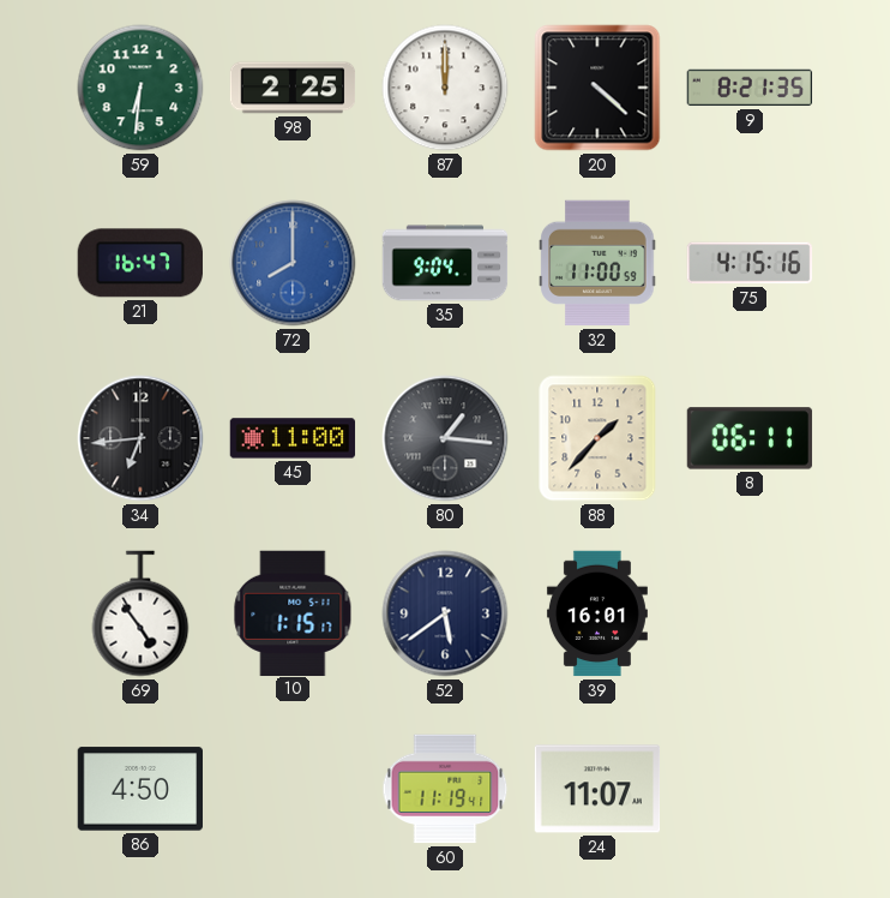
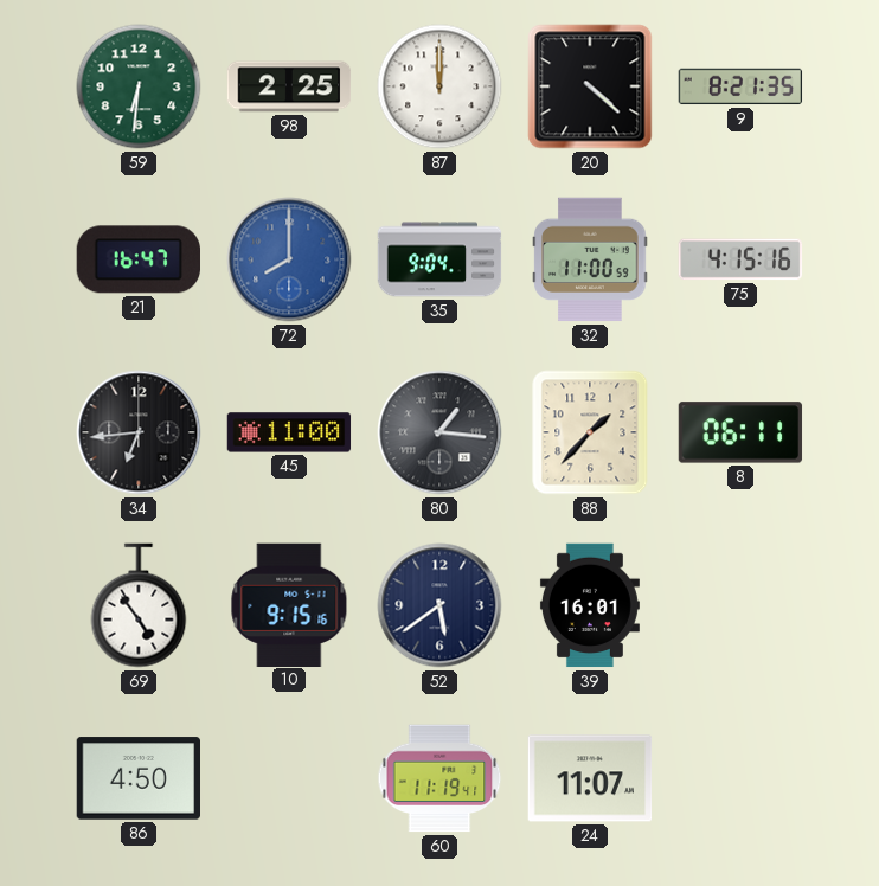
10: 1:15 -> 9:15
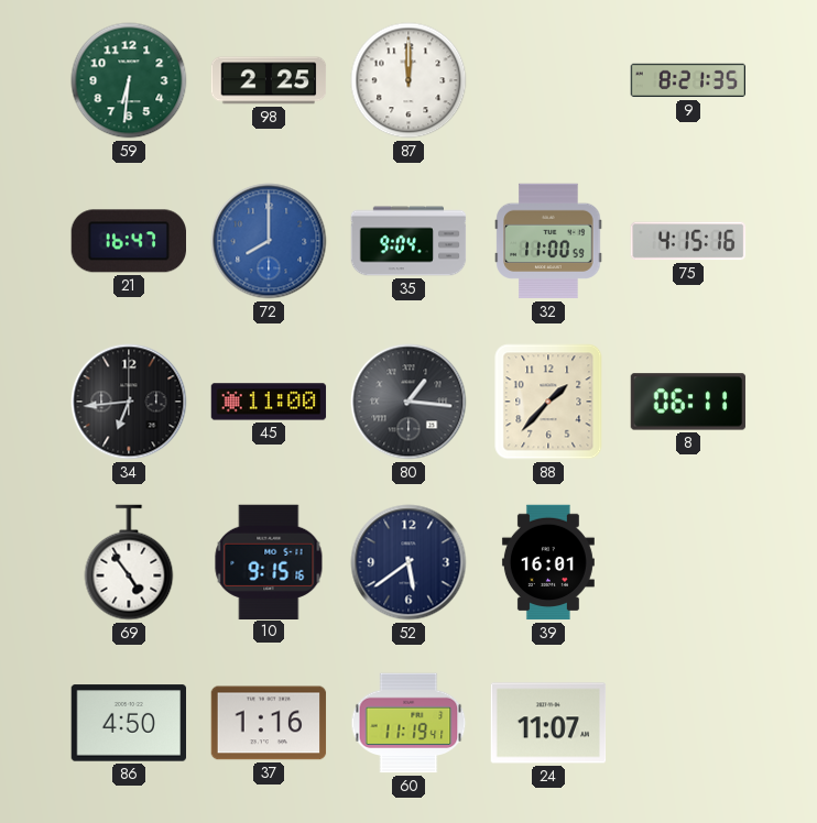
20: 4:22 -> none
37: none -> 1:16
